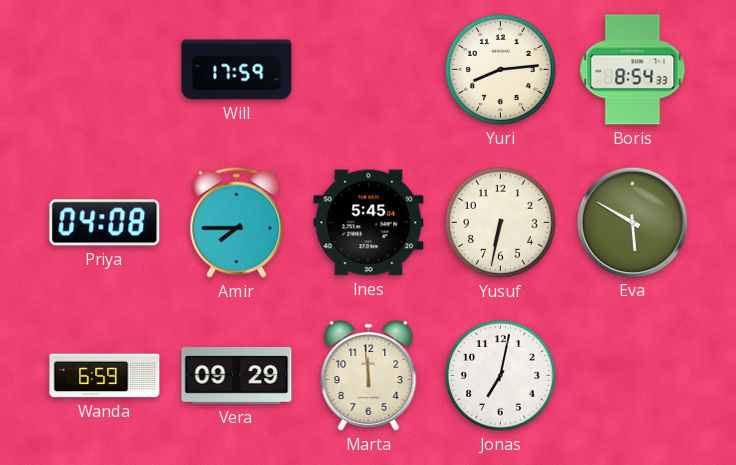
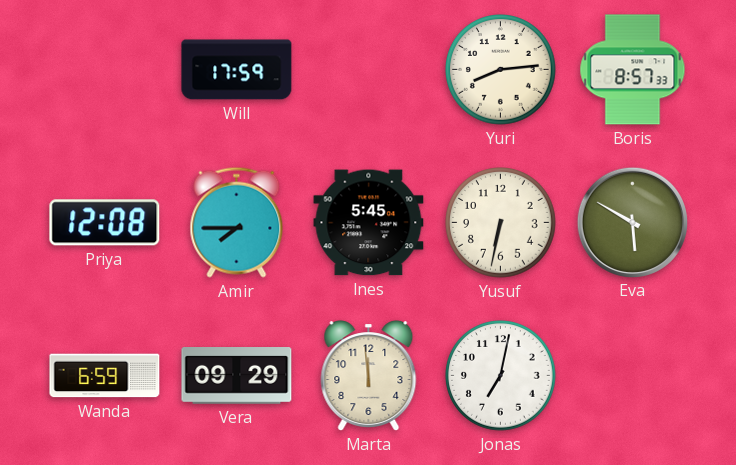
Boris: 8:54 -> 8:57
Priya: 04:08 -> 12:08
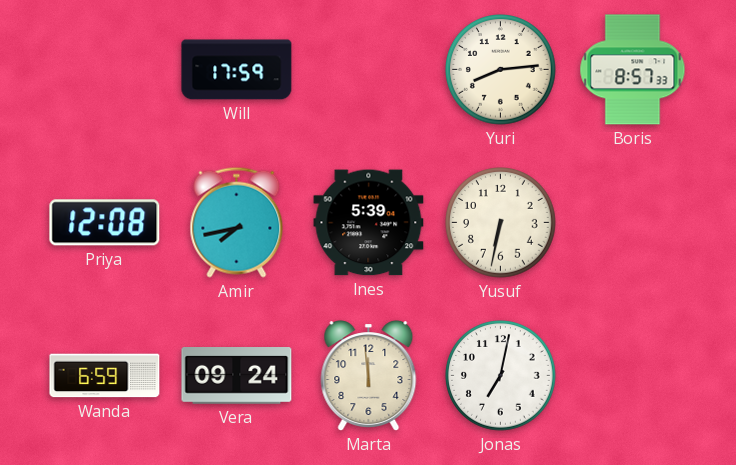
Amir: 7:45 -> 7:43
Ines: 5:45 -> 5:39
Eva: 5:50 -> none
Vera: 09:29 -> 09:24
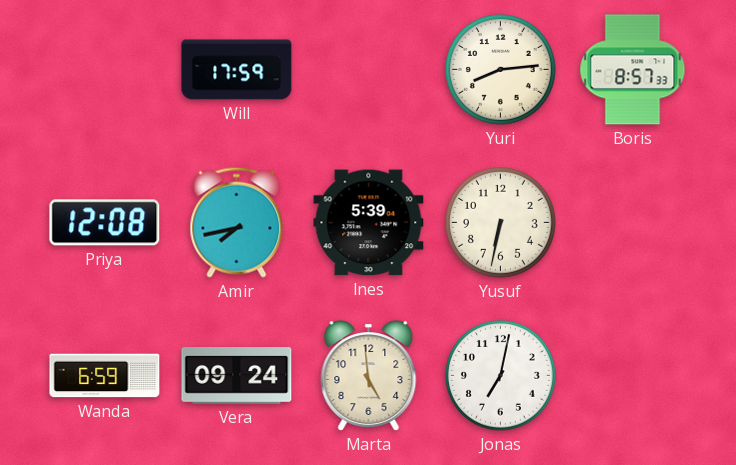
Marta: 11:59 -> 4:59
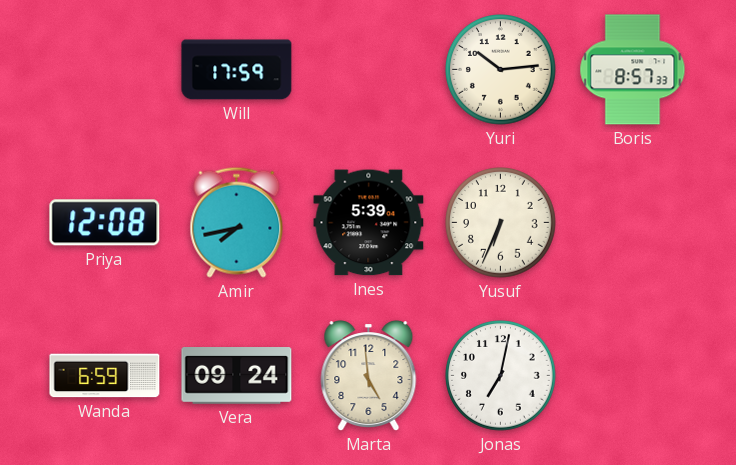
Yuri: 8:14 -> 10:14
Yusuf: 6:32 -> 6:34
